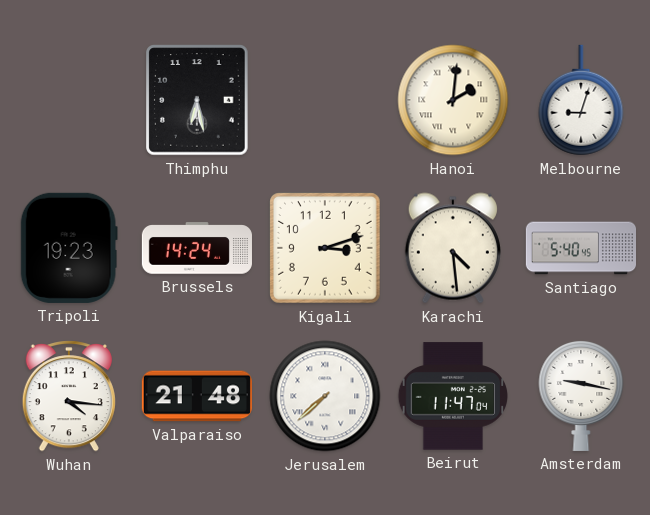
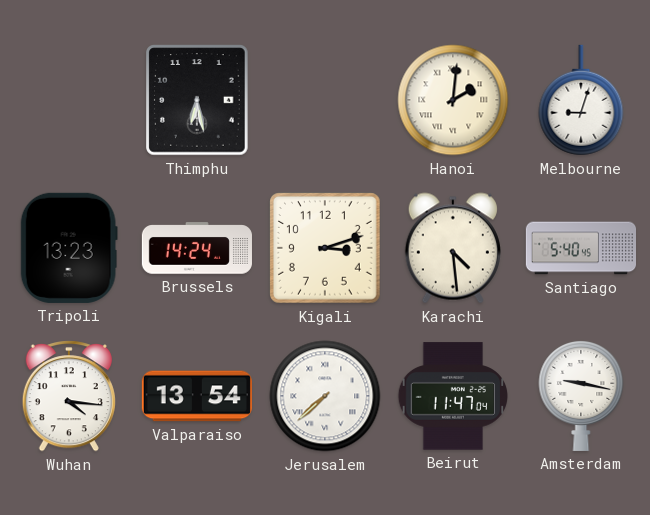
Tripoli: 19:23 -> 13:23
Valparaiso: 21:48 -> 13:54
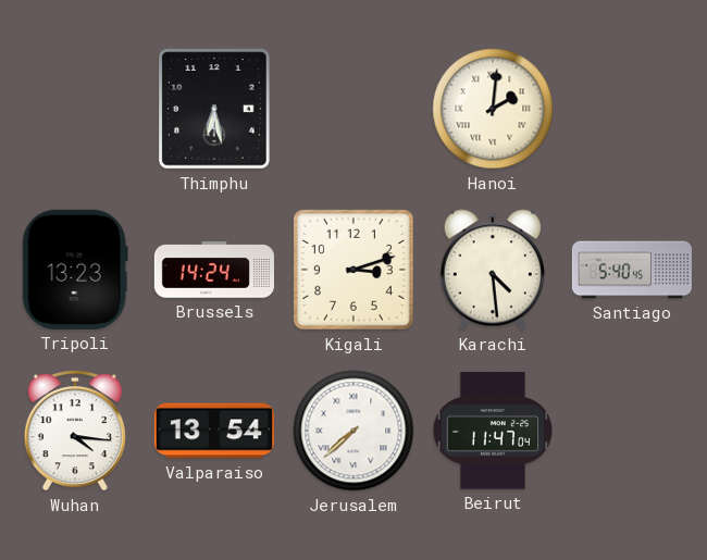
Melbourne: 9:03 -> none
Amsterdam: 9:17 -> none
